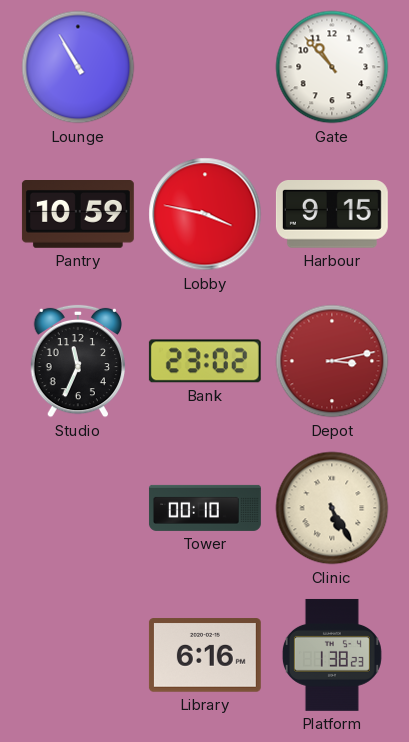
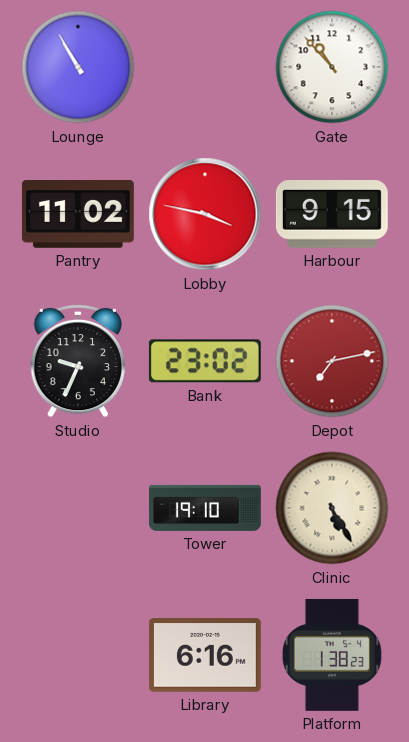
Pantry: 10:59 -> 11:02
Studio: 11:34 -> 9:34
Depot: 3:13 -> 7:13
Tower: 00:10 -> 19:10
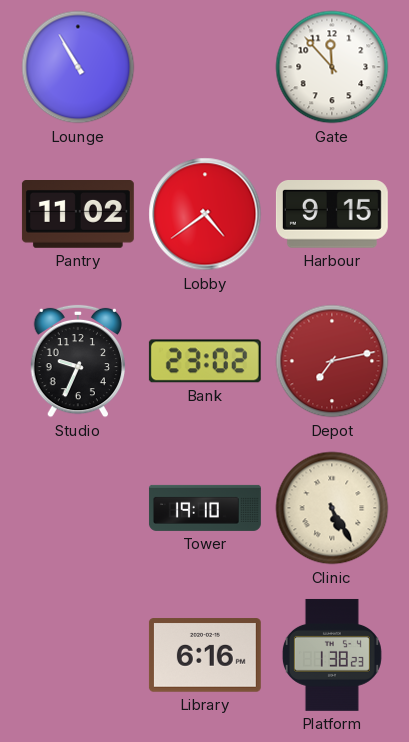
Gate: 10:53 -> 11:53
Lobby: 3:47 -> 4:39
